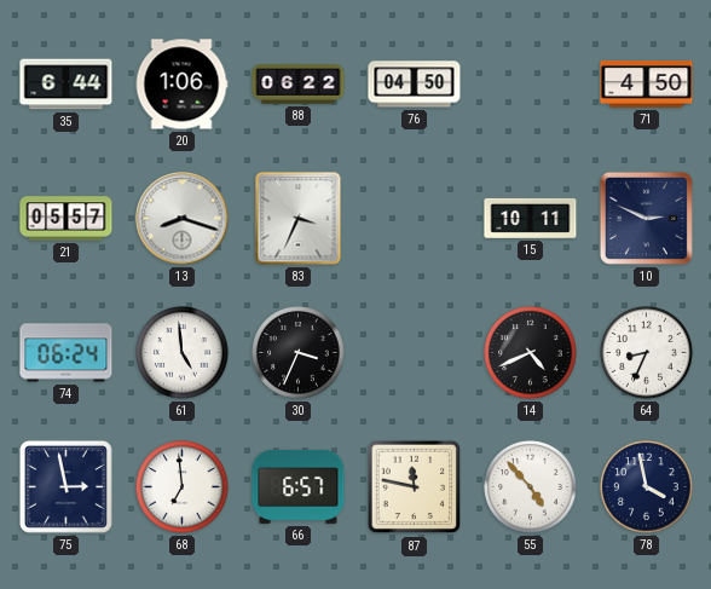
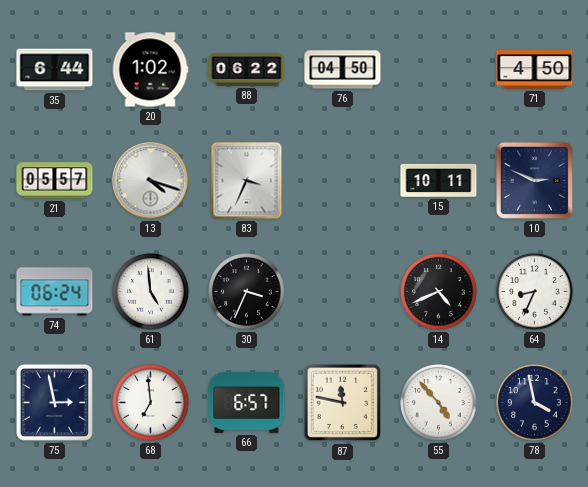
20: 1:06 -> 1:02
13: 8:18 -> 4:18
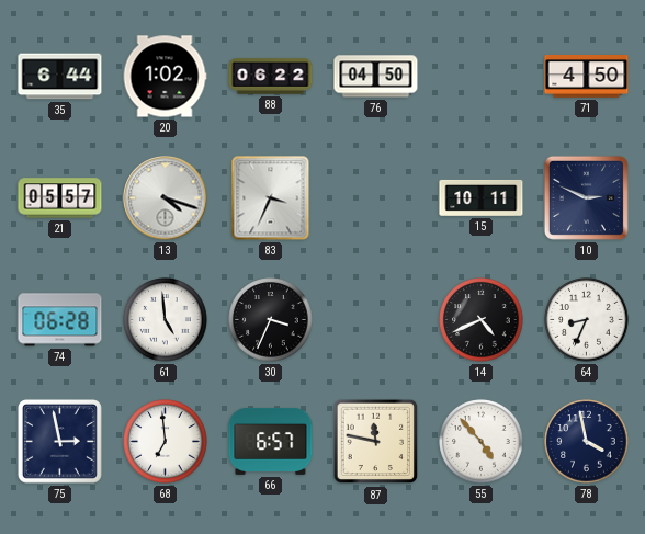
74: 06:24 -> 06:28
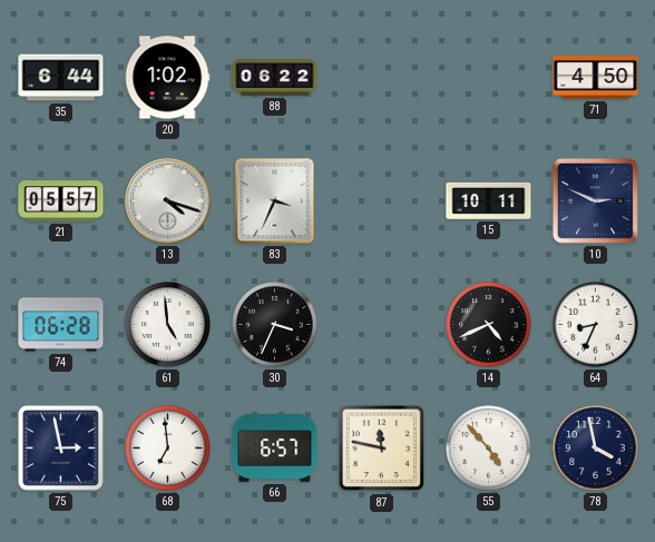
76: 04:50 -> none
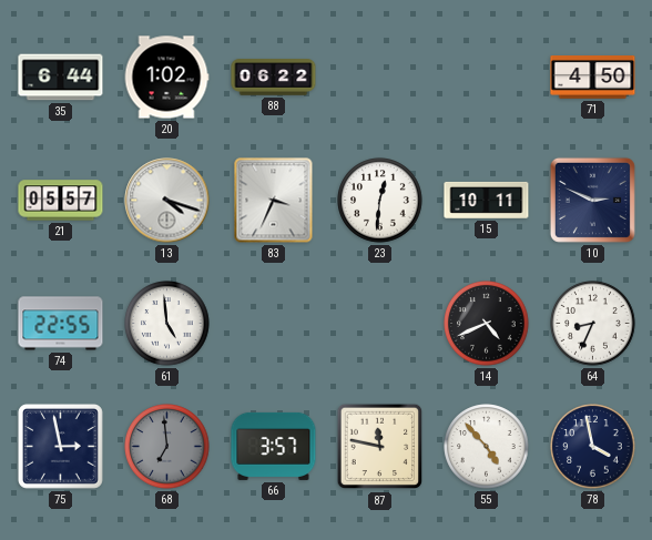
23: none -> 12:31
74: 06:28 -> 22:55
30: 3:34 -> none
68 dial: white -> grey
66: 6:57 -> 3:57
